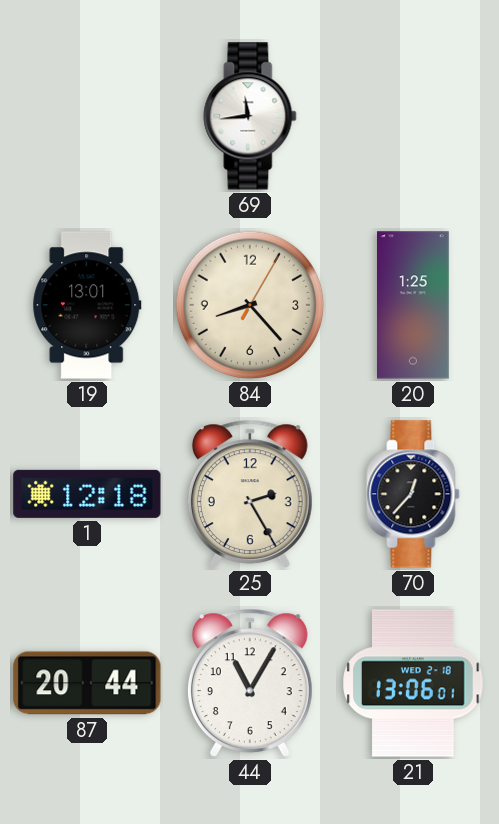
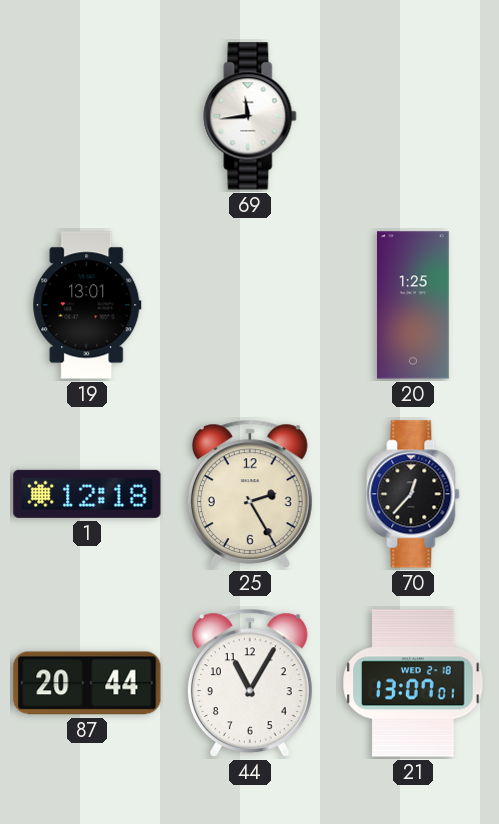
84: 8:23 -> none
21: 13:06 -> 13:07
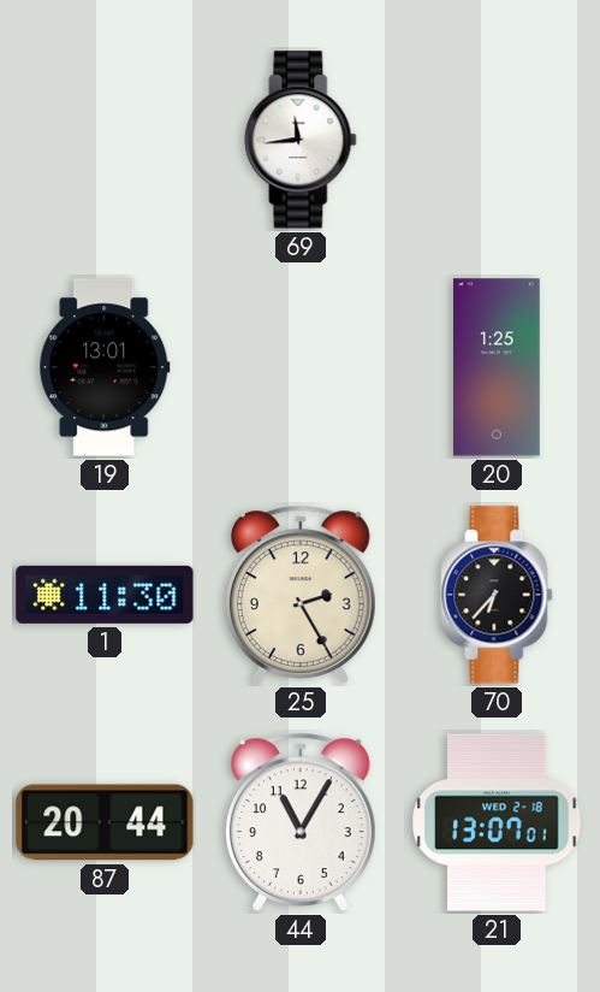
1: 12:18 -> 11:30
70: 12:37 -> 6:37
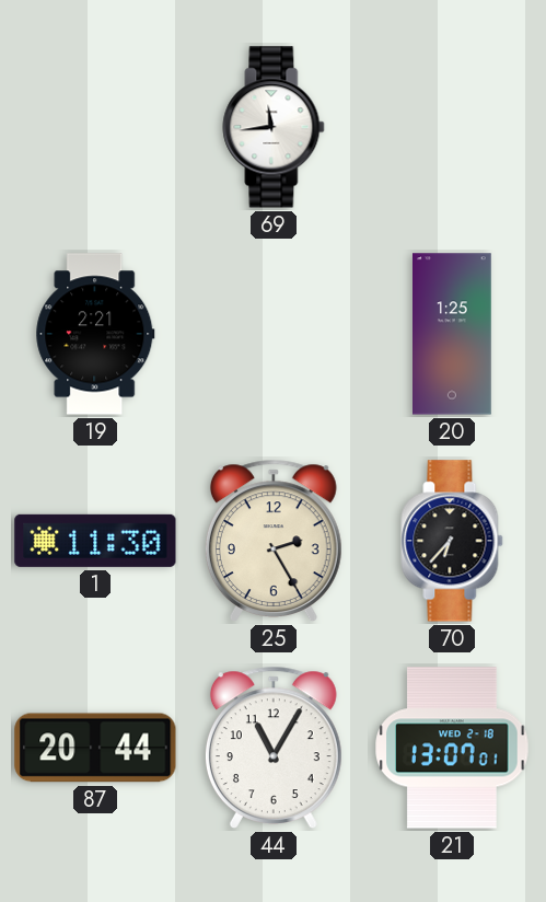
19: 13:01 -> 2:21
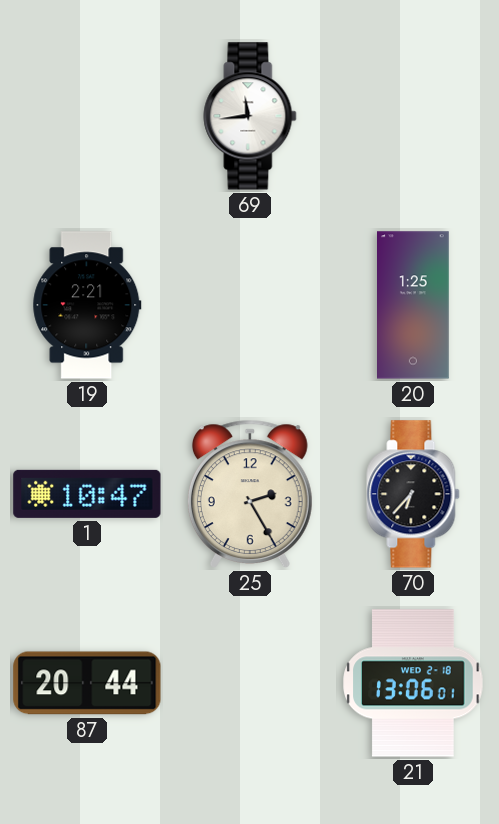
1: 11:30 -> 10:47
44: 11:05 -> none
21: 13:07 -> 13:06
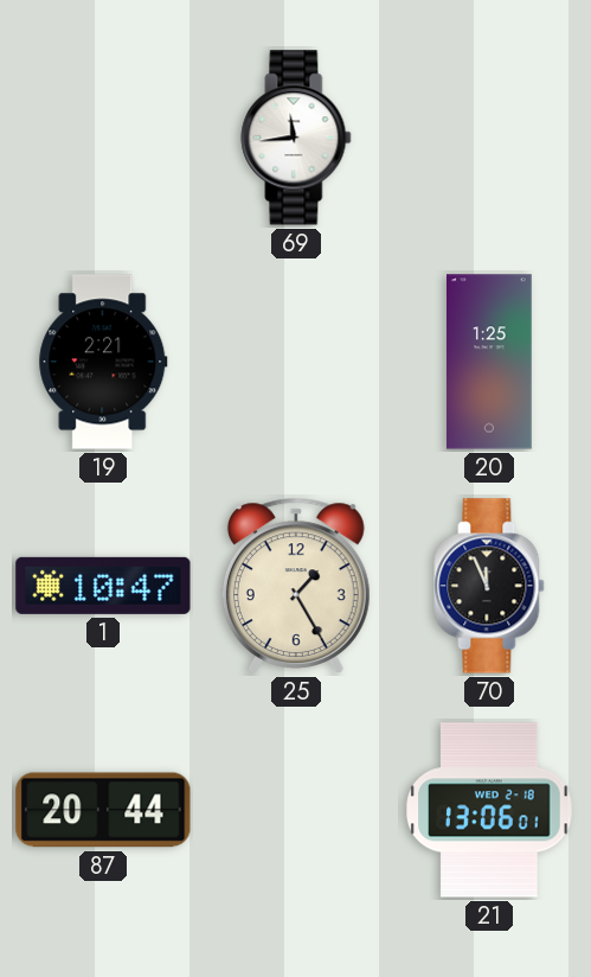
25: 2:25 -> 1:25
70: 6:37 -> 11:56
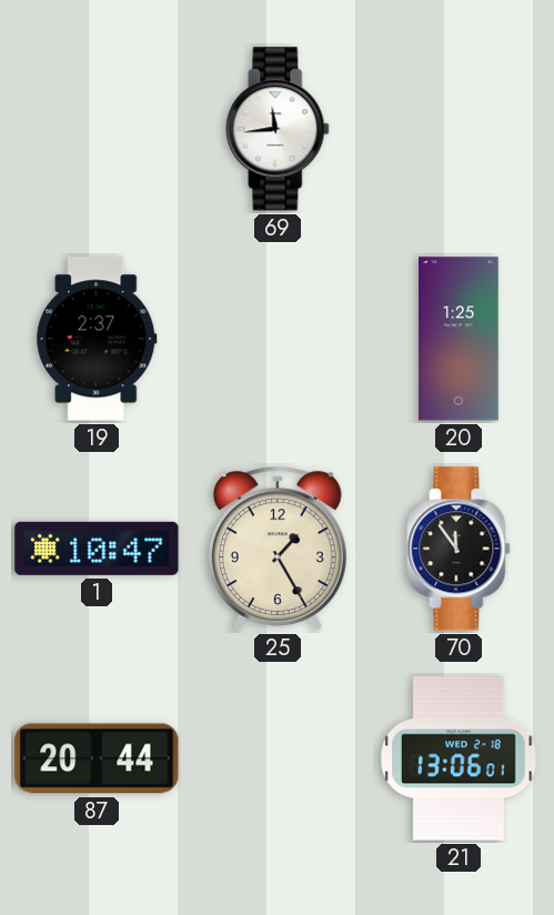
19: 2:21 -> 2:37
70: 11:56 -> 11:54
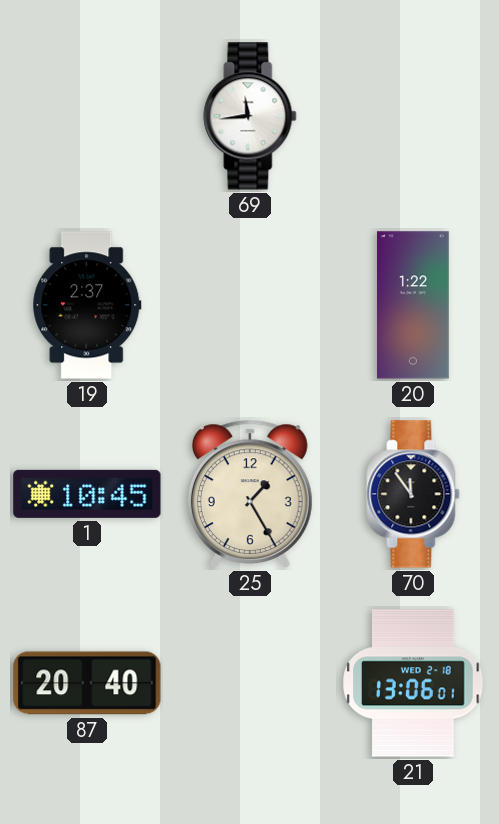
20: 1:25 -> 1:22
1: 10:47 -> 10:45
87: 20:44 -> 20:40
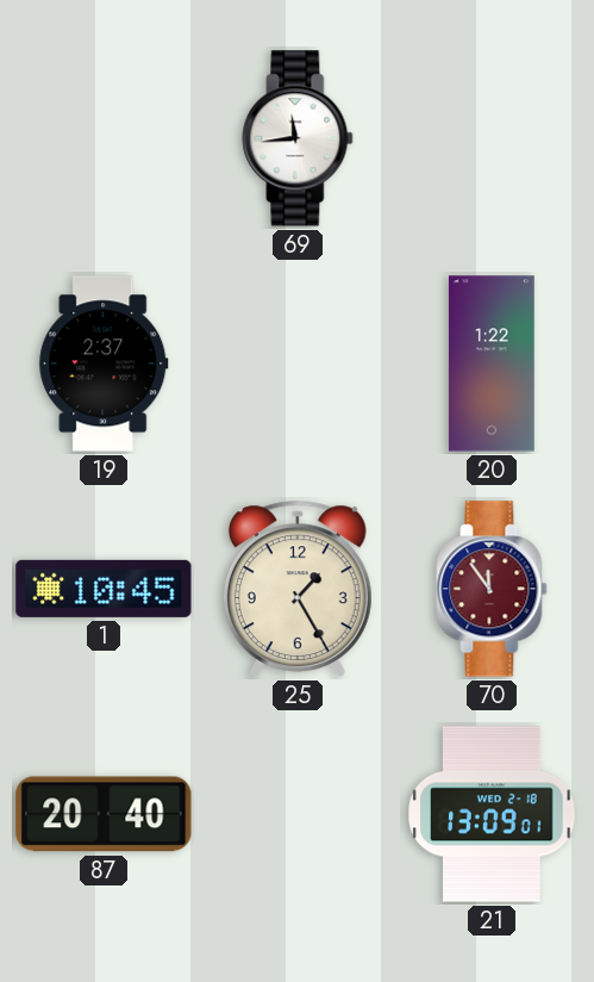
70 dial: black -> burgundy
21: 13:06 -> 13:09
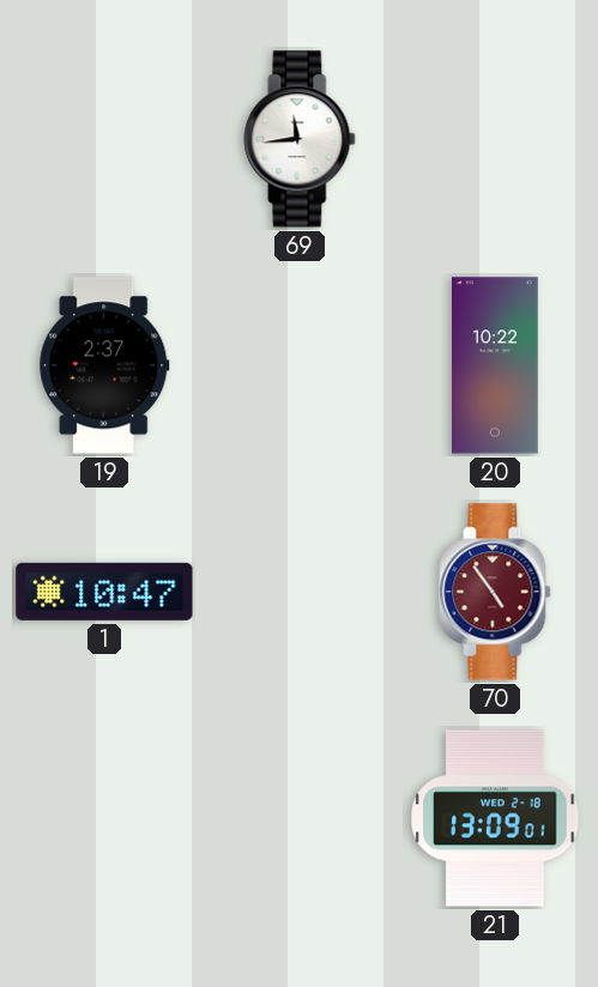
20: 1:22 -> 10:22
1: 10:45 -> 10:47
25: 1:25 -> none
70: 11:54 -> 4:54
87: 20:40 -> none
